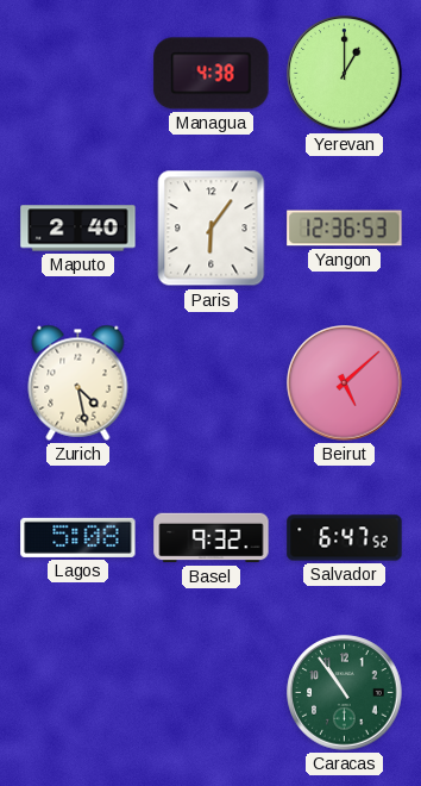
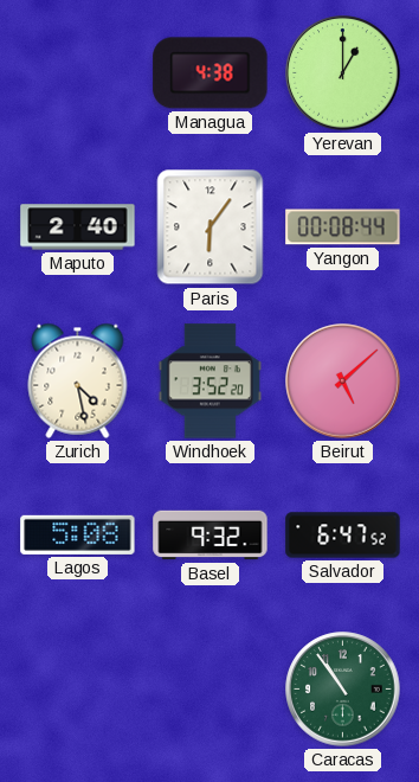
Yangon: 12:36 -> 00:08
Windhoek: none -> 3:52
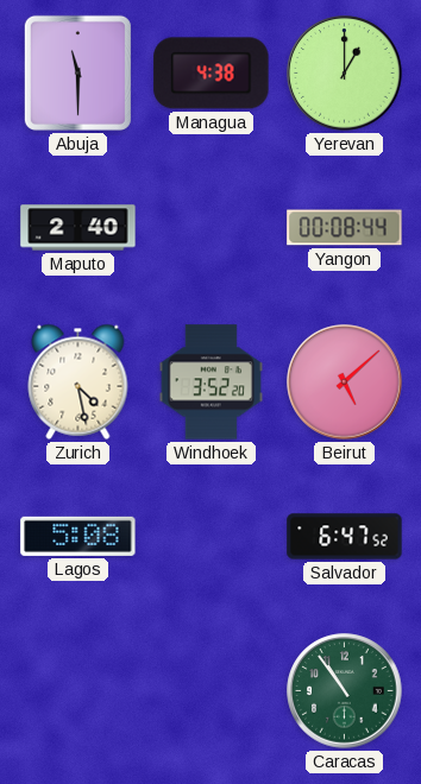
Abuja: none -> 11:30
Paris: 6:06 -> none
Basel: 9:32 -> none
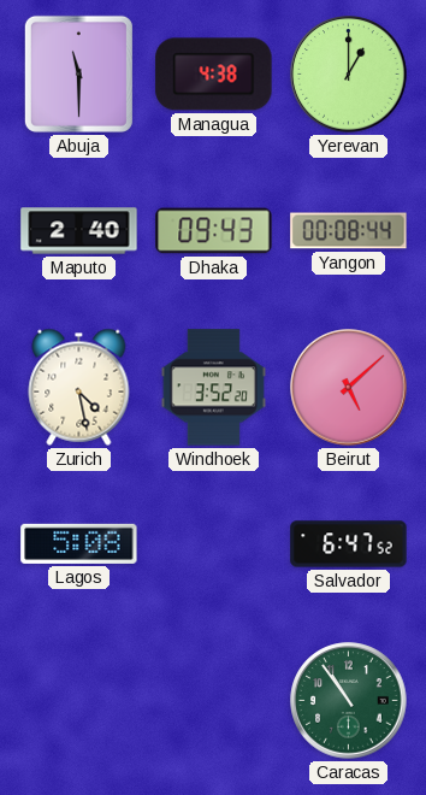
Dhaka: none -> 09:43
